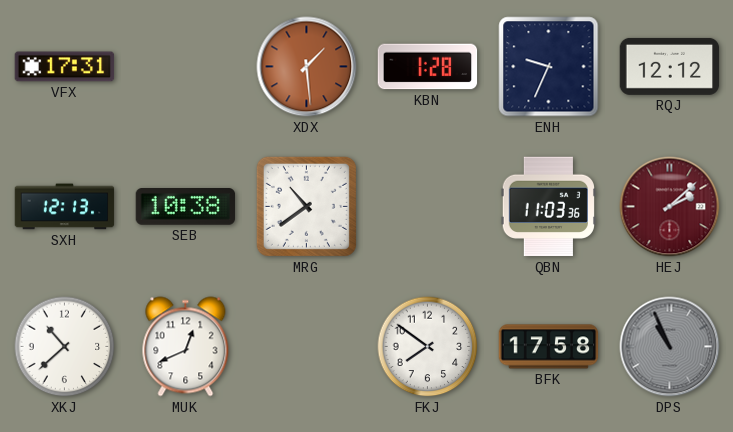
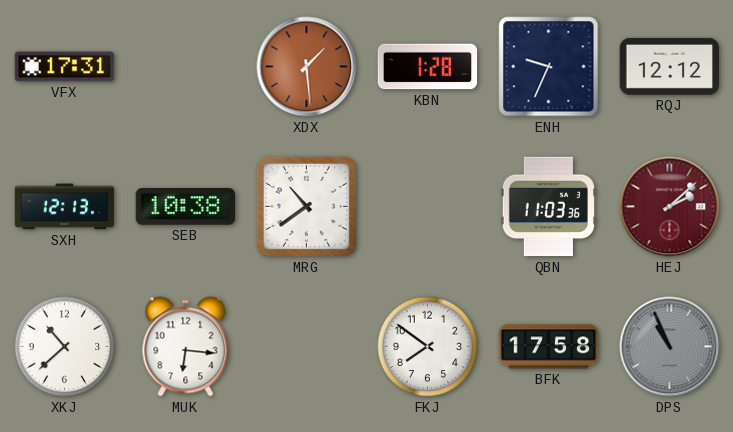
MUK: 12:41 -> 6:16
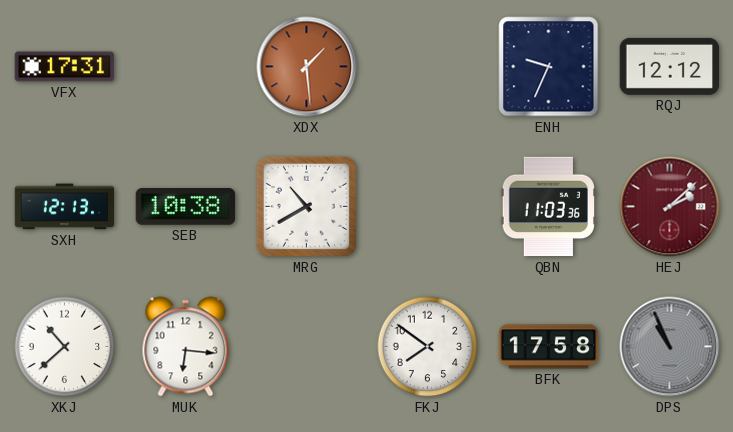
KBN: 1:28 -> none
MRG: 10:39 -> 10:40
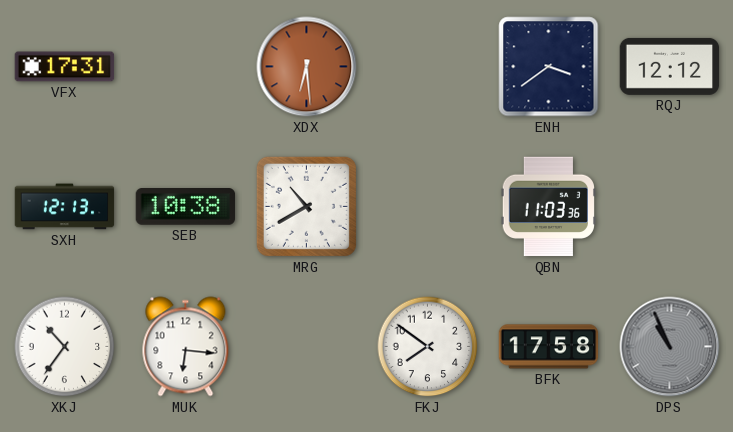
XDX: 1:29 -> 6:29
ENH: 9:34 -> 3:39
HEJ: 2:08 -> none
XKJ: 10:38 -> 10:36
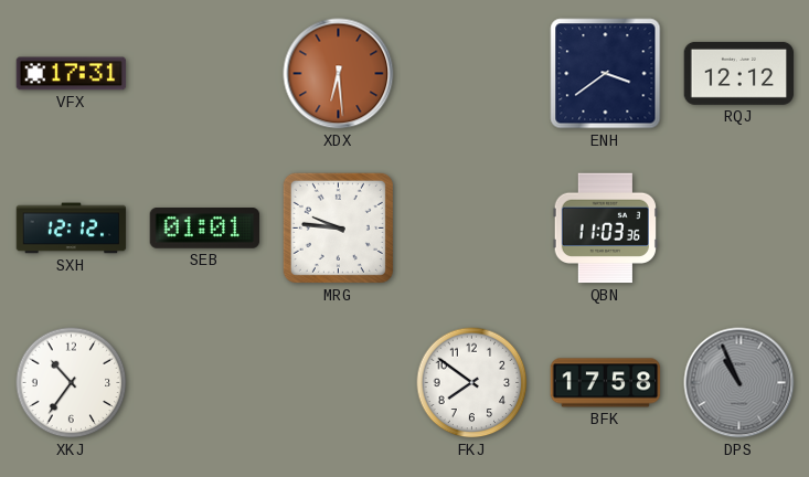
SXH: 12:13 -> 12:12
SEB: 10:38 -> 01:01
MRG: 10:40 -> 9:46
MUK: 6:16 -> none
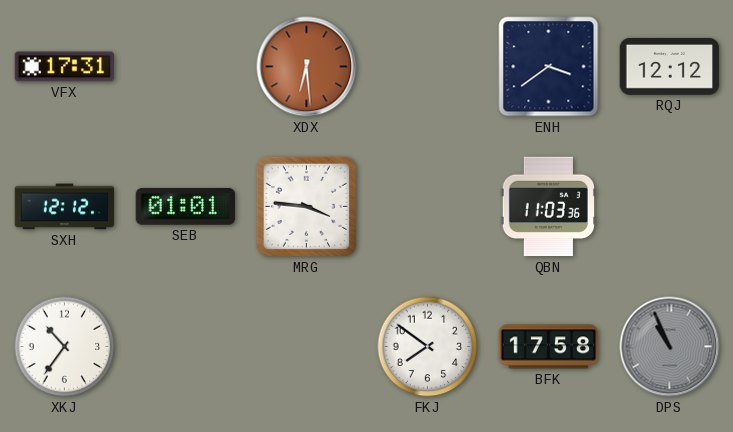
MRG: 9:46 -> 3:46
